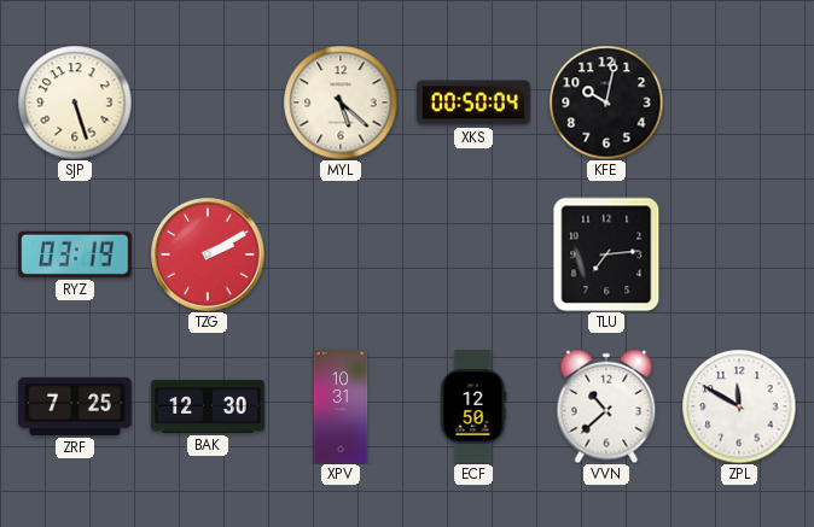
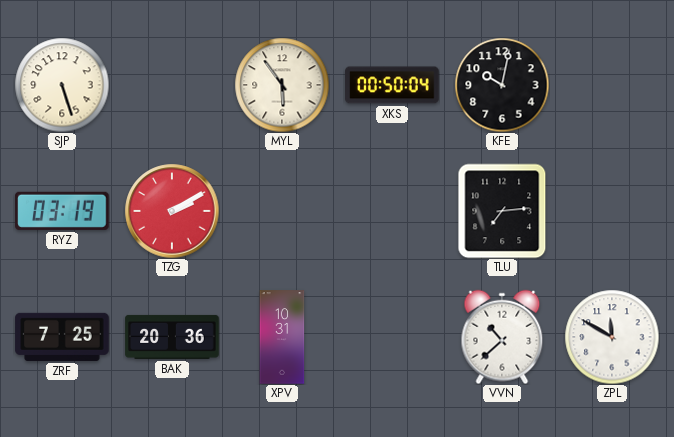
MYL: 5:22 -> 5:54
BAK: 12:30 -> 20:36
ECF: 12:50 -> none
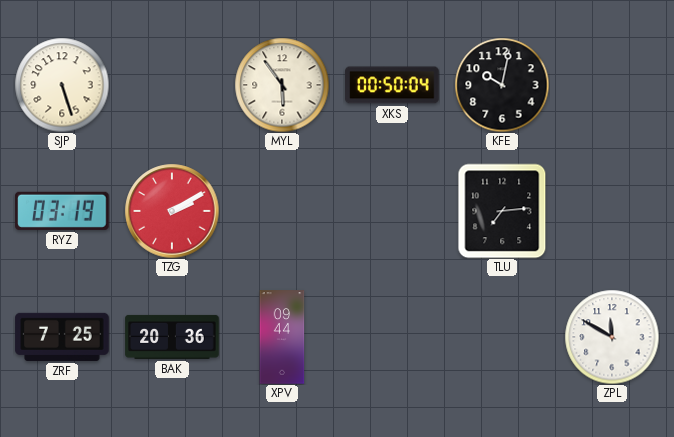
XPV: 10:31 -> 09:44
VVN: 10:38 -> none
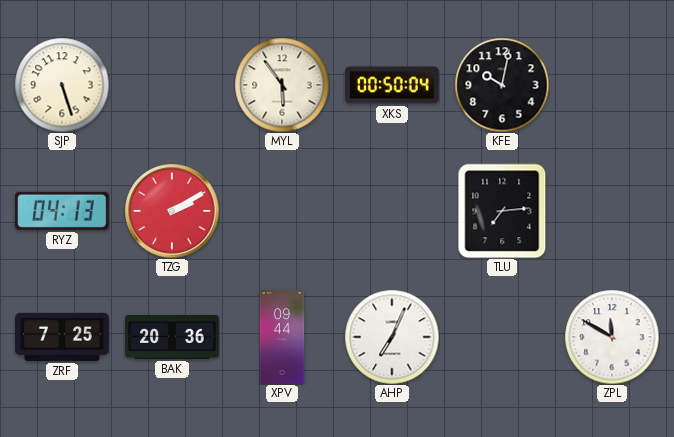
RYZ: 03:19 -> 04:13
AHP: none -> 7:04
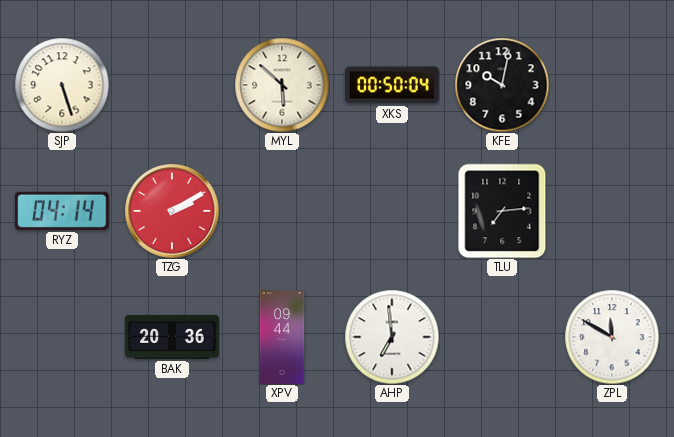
MYL: 5:54 -> 5:52
RYZ: 04:13 -> 04:14
ZRF: 7:25 -> none
AHP: 7:04 -> 6:59
